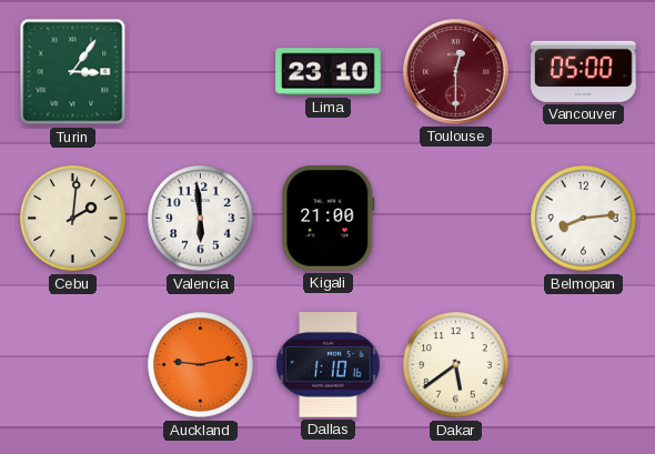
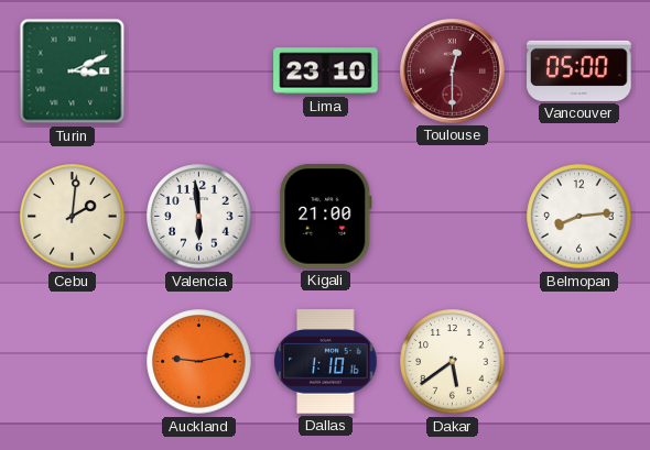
Turin: 3:06 -> 3:11
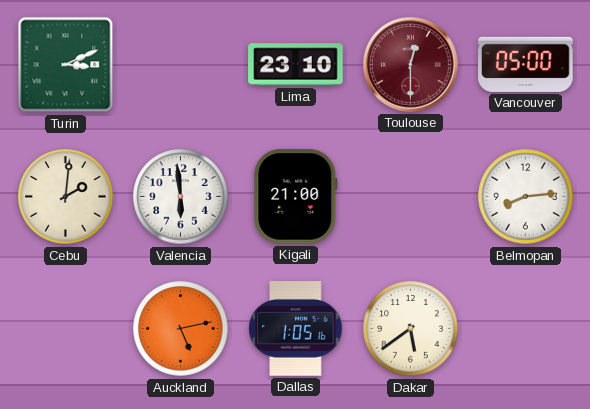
Auckland: 9:13 -> 5:13
Dallas: 1:10 -> 1:05
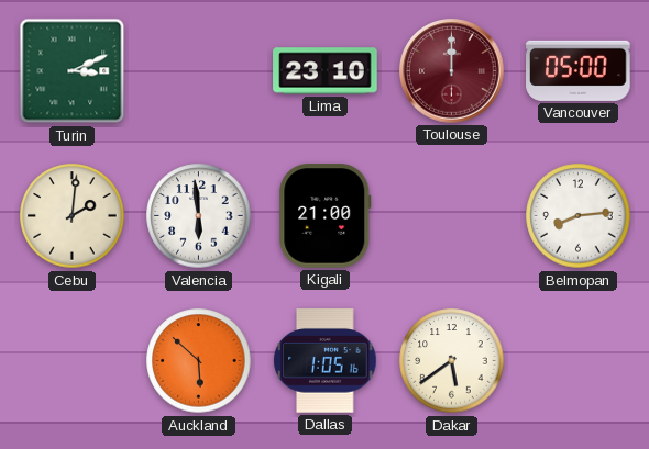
Toulouse: 12:30 -> 12:00
Auckland: 5:13 -> 5:52
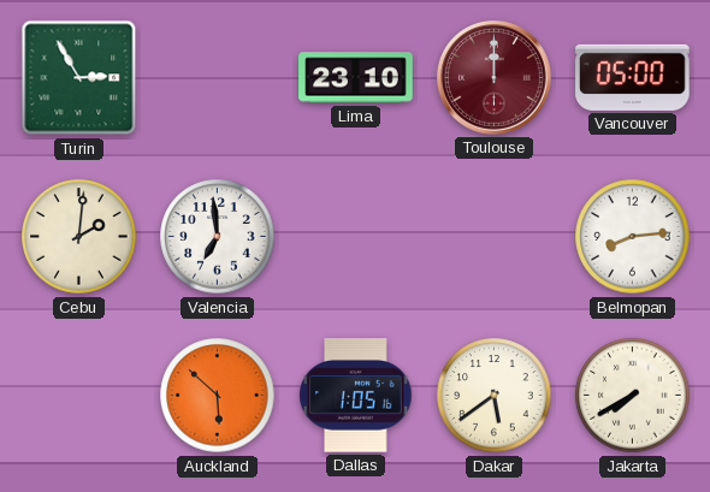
Turin: 3:11 -> 2:55
Valencia: 5:59 -> 6:59
Kigali: 21:00 -> none
Jakarta: none -> 7:40
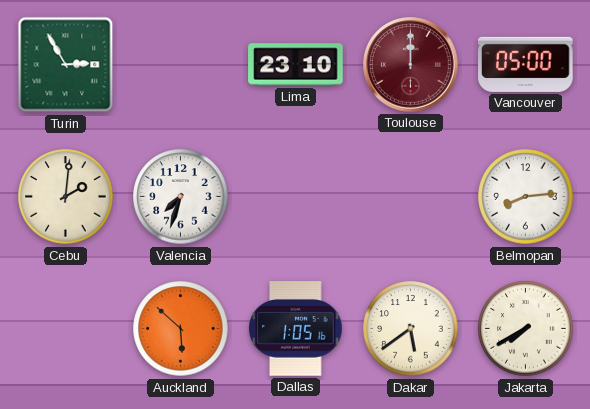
Valencia: 6:59 -> 7:33
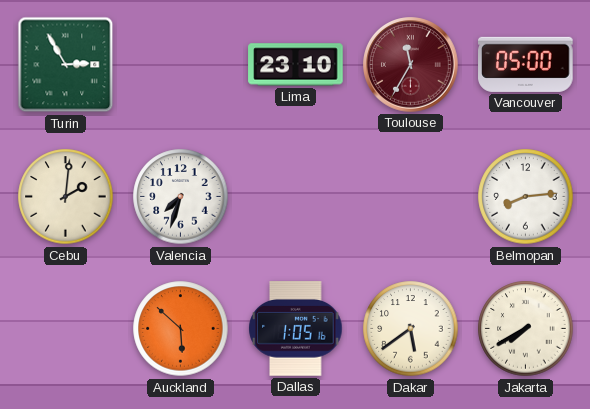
Toulouse: 12:00 -> 11:35
